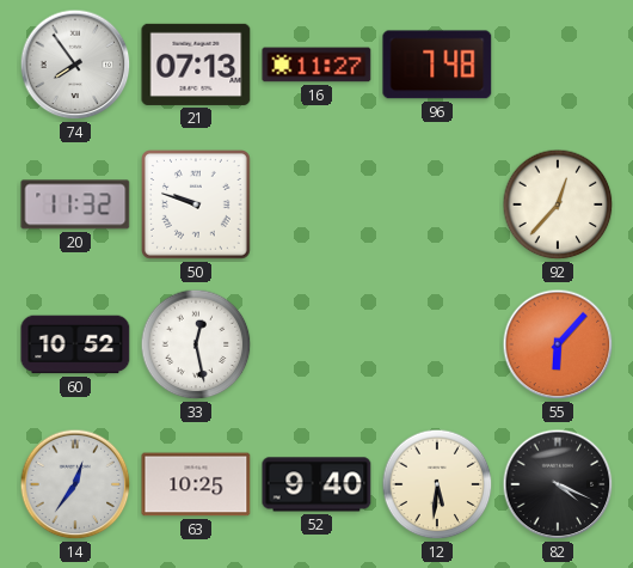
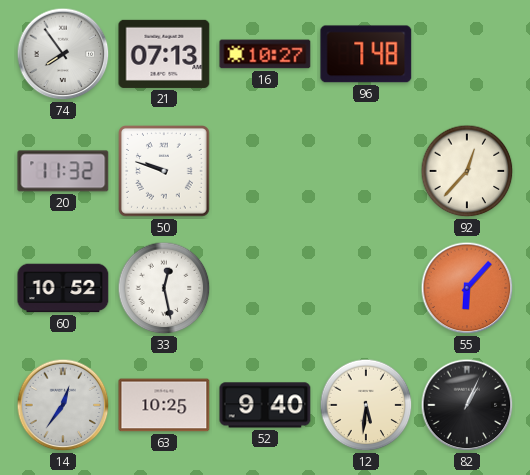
16: 11:27 -> 10:27
82: 4:19 -> 1:04
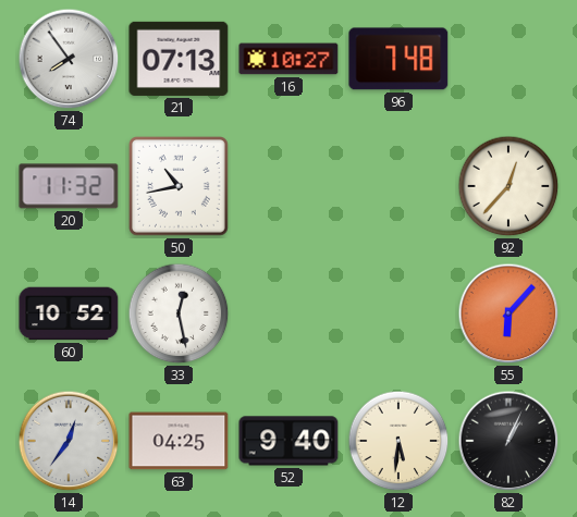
50: 9:48 -> 10:43
63: 10:25 -> 04:25
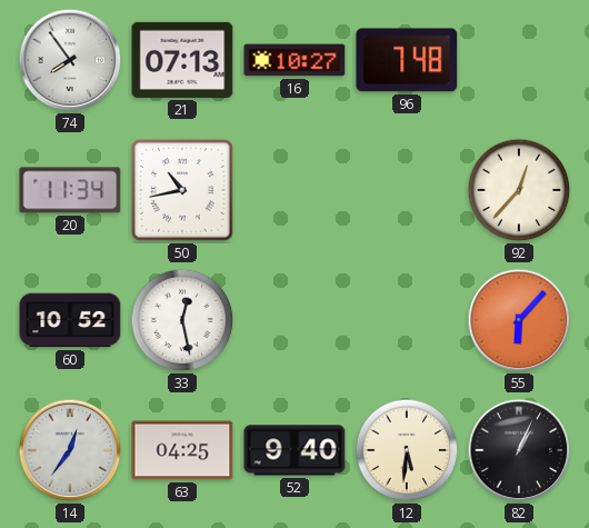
20: 11:32 -> 11:34
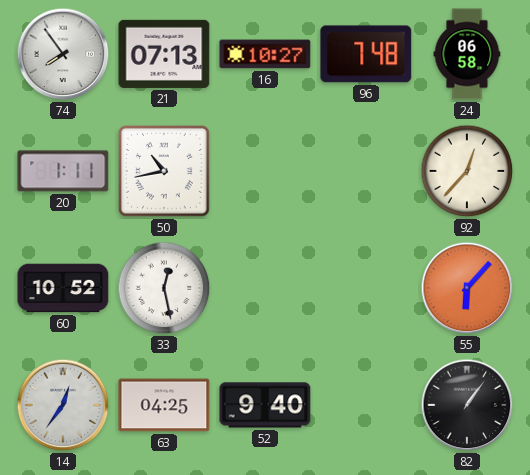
24: none -> 06:58
20: 11:34 -> 1:11
12: 5:31 -> none
82: 1:04 -> 1:06
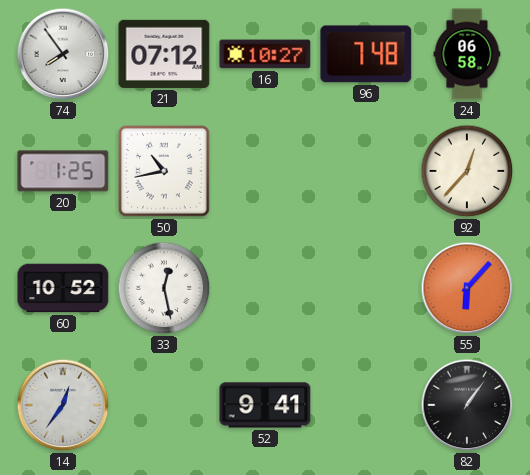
21: 07:13 -> 07:12
20: 1:11 -> 1:25
63: 04:25 -> none
52: 9:40 -> 9:41
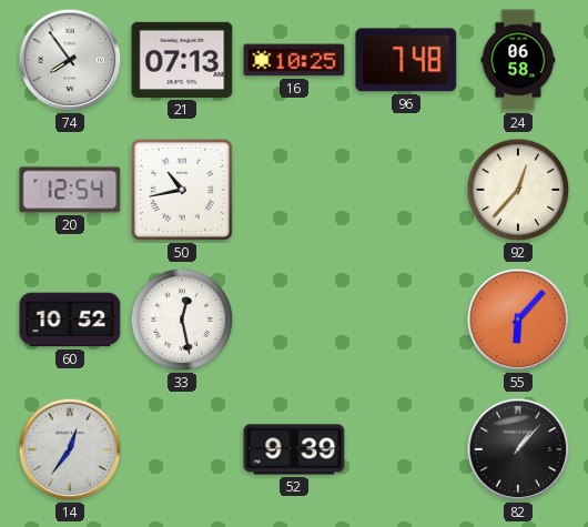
21: 07:12 -> 07:13
16: 10:27 -> 10:25
20: 1:25 -> 12:54
52: 9:41 -> 9:39
82: 1:06 -> 1:07
